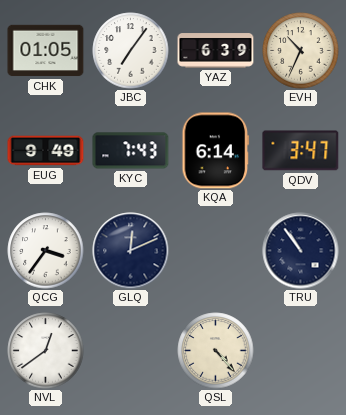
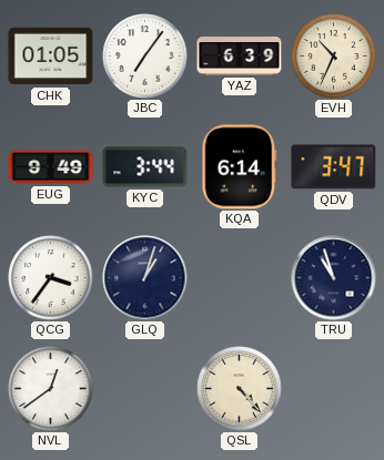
KYC: 7:43 -> 3:44
GLQ: 12:11 -> 1:03
TRU: 10:54 -> 10:57
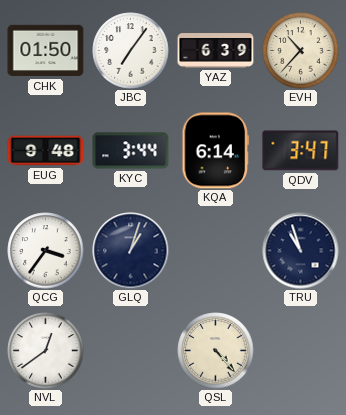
CHK: 01:05 -> 01:50
EVH: 10:34 -> 10:37
EUG: 9:49 -> 9:48
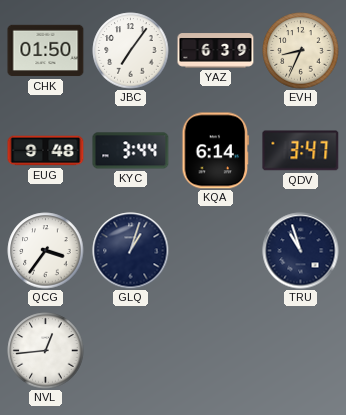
EVH: 10:37 -> 8:34
NVL: 12:39 -> 12:44
QSL: 4:23 -> none
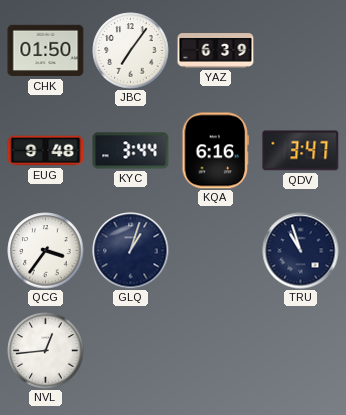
EVH: 8:34 -> none
KQA: 6:14 -> 6:16
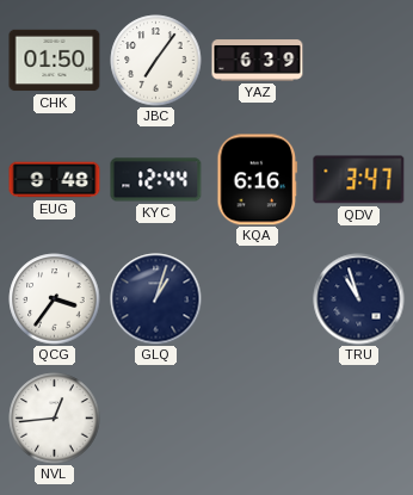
KYC: 3:44 -> 12:44
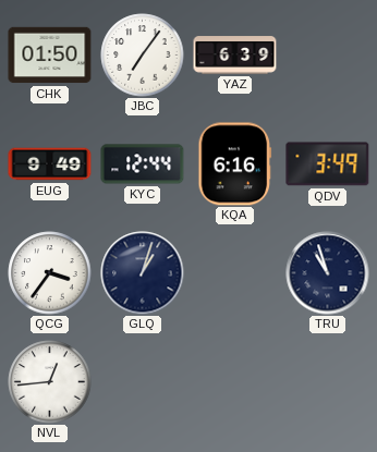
EUG: 9:48 -> 9:49
QDV: 3:47 -> 3:49
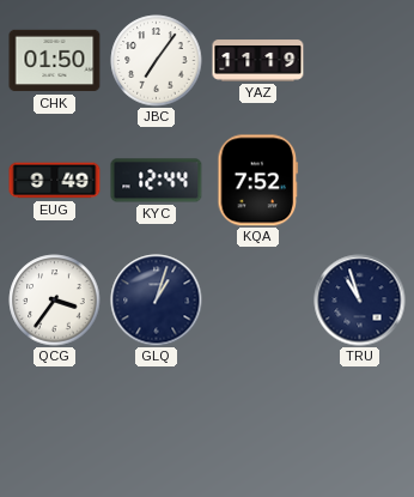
YAZ: 6:39 -> 11:19
KQA: 6:16 -> 7:52
QDV: 3:49 -> none
NVL: 12:44 -> none
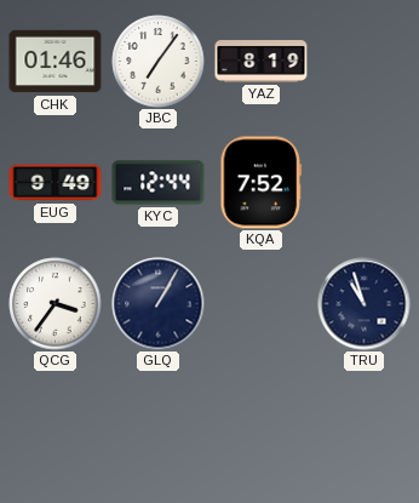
CHK: 01:50 -> 01:46
YAZ: 11:19 -> 8:19
GLQ: 1:03 -> 1:05
